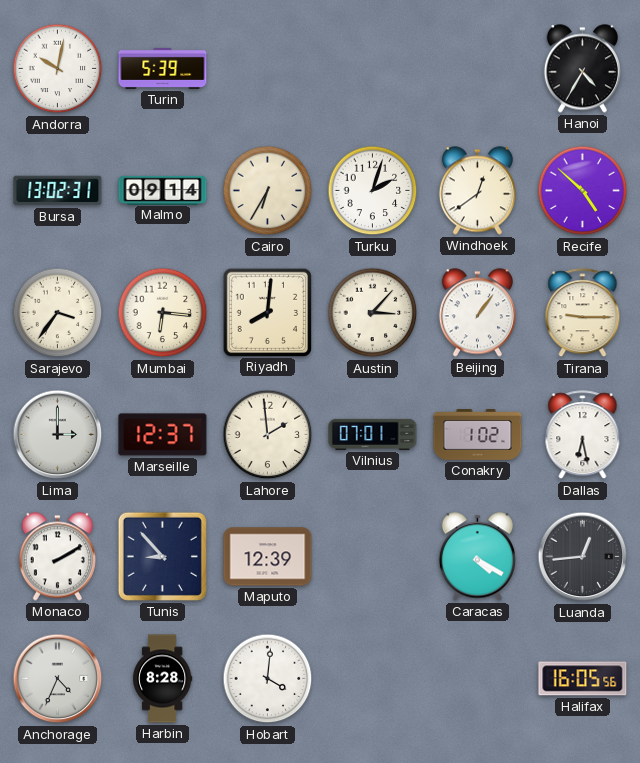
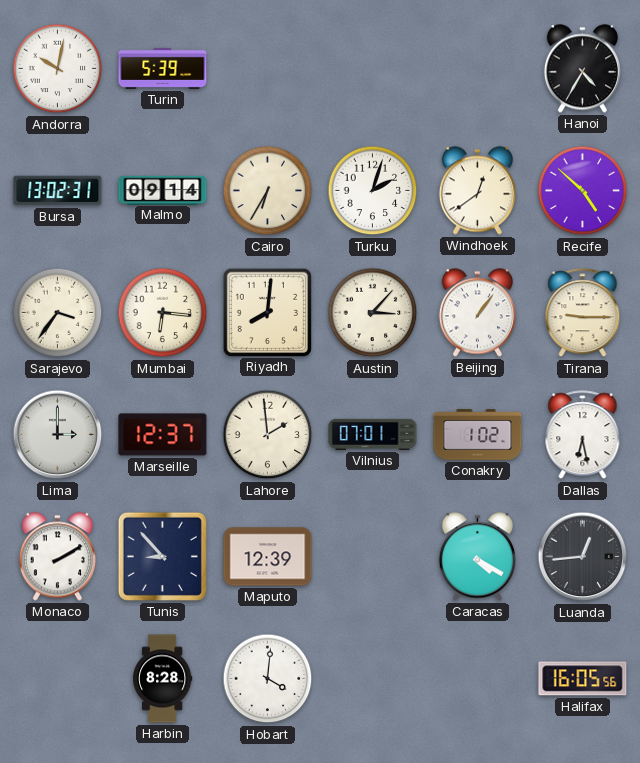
Anchorage: 4:34 -> none
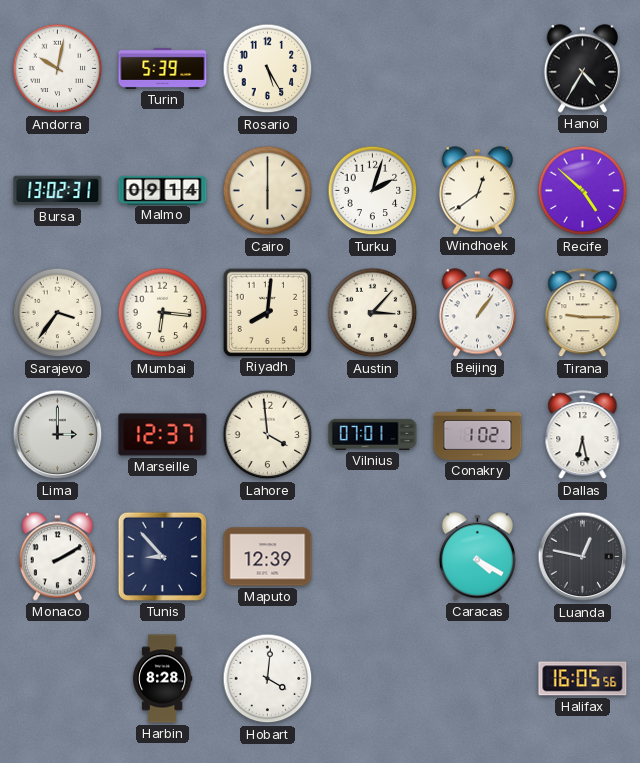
Rosario: none -> 5:25
Cairo: 6:35 -> 6:00
Lahore: 1:59 -> 3:59
Luanda: 12:44 -> 12:47
